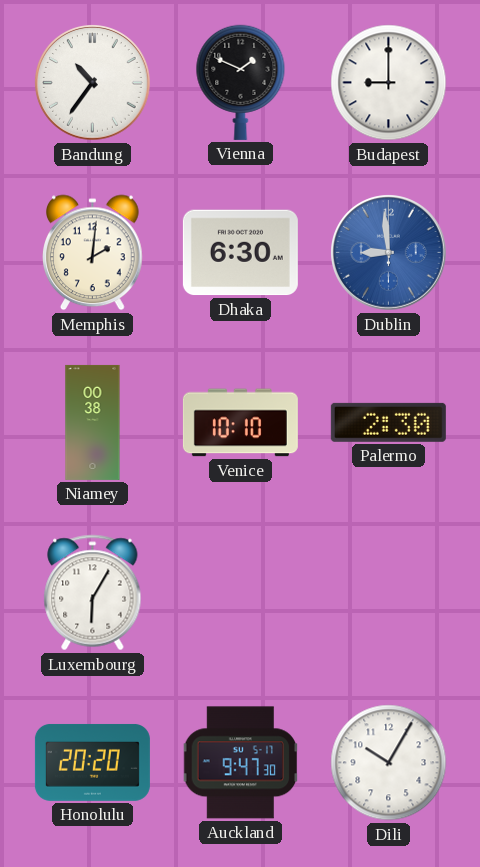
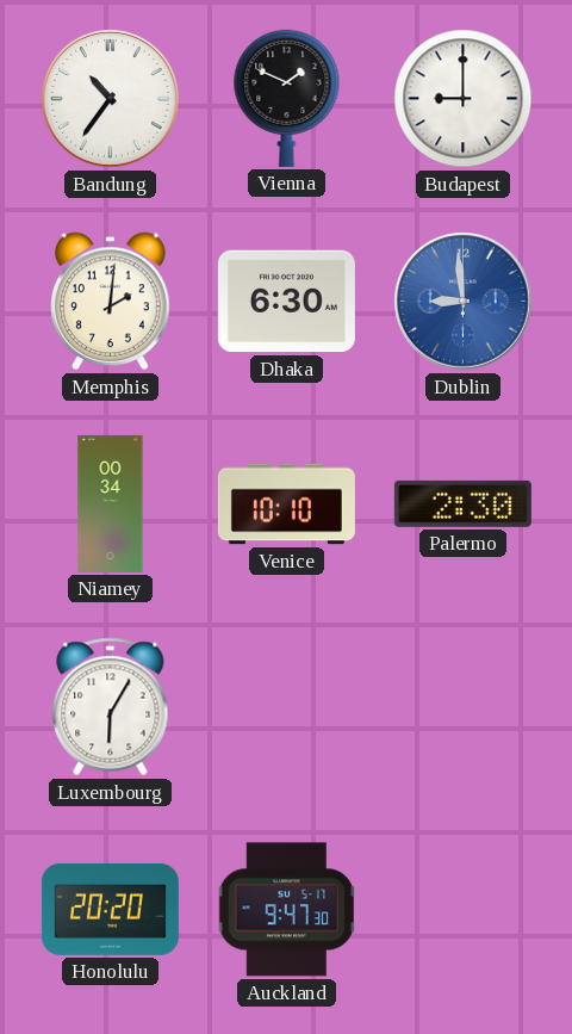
Niamey: 00:38 -> 00:34
Dili: 10:05 -> none
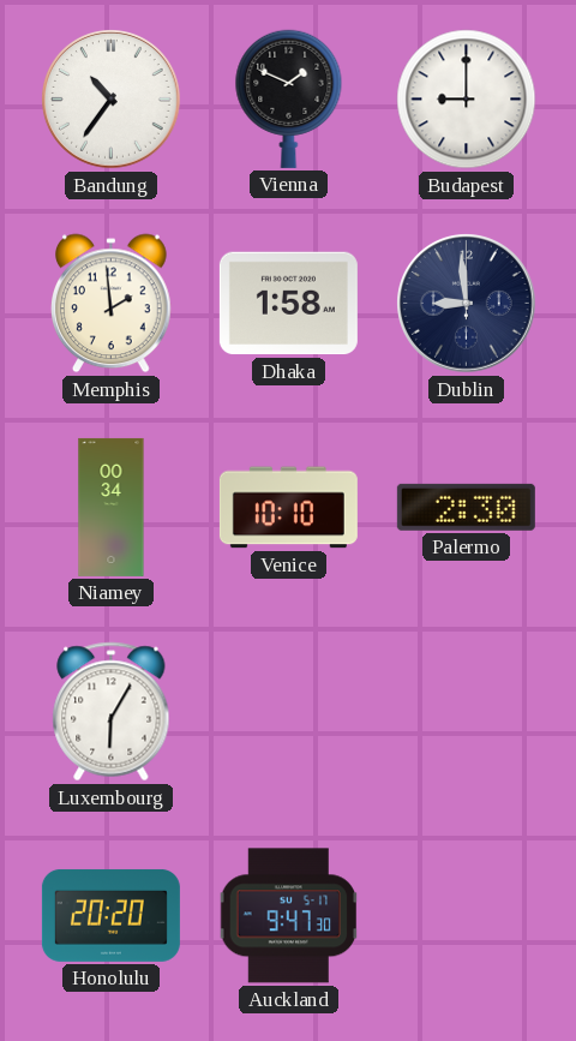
Memphis: 2:01 -> 1:59
Dhaka: 6:30 -> 1:58
Dublin dial: blue -> navy
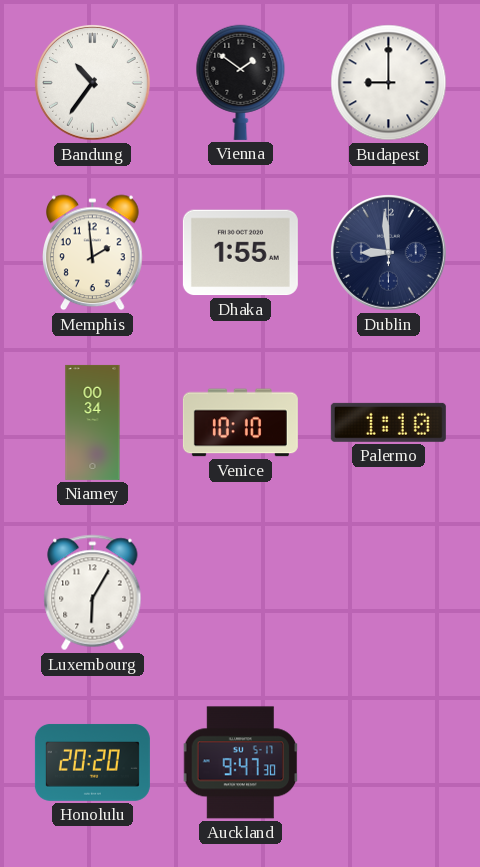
Vienna: 1:49 -> 1:51
Dhaka: 1:58 -> 1:55
Palermo: 2:30 -> 1:10
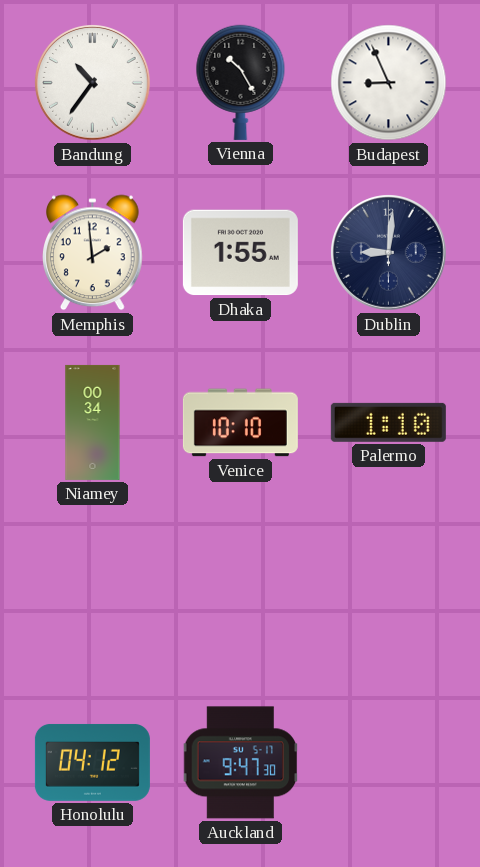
Vienna: 1:51 -> 10:25
Budapest: 9:00 -> 8:56
Dublin: 8:59 -> 9:01
Luxembourg: 6:05 -> none
Honolulu: 20:20 -> 04:12
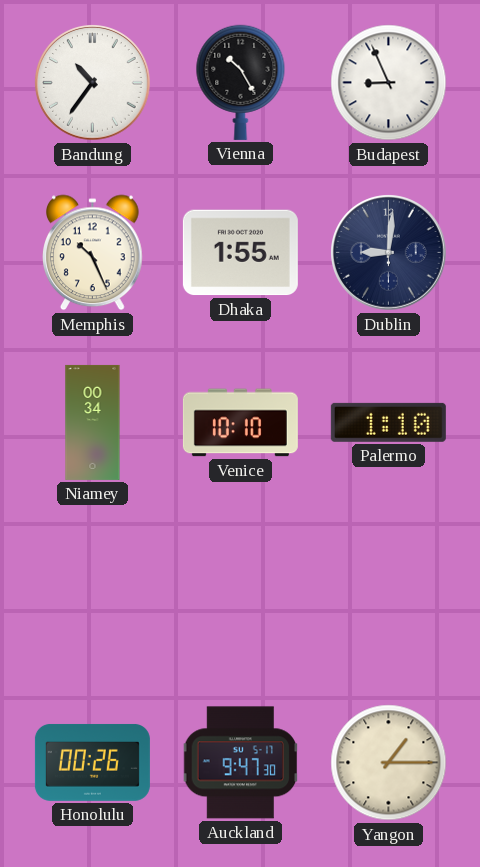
Memphis: 1:59 -> 10:26
Honolulu: 04:12 -> 00:26
Yangon: none -> 1:15
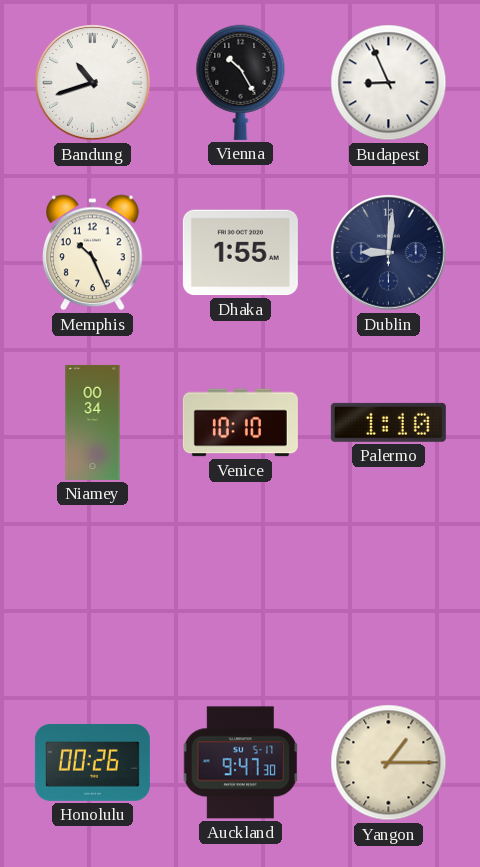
Bandung: 10:36 -> 10:42
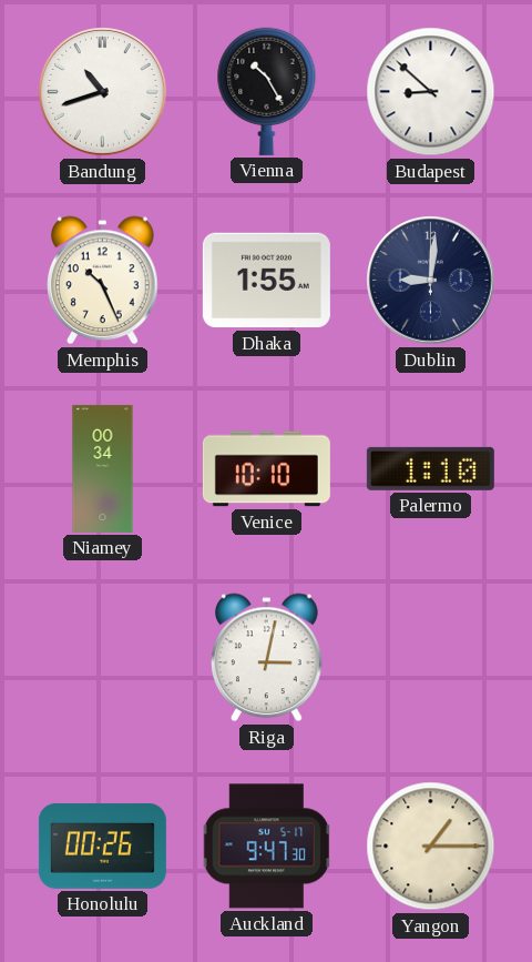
Budapest: 8:56 -> 8:52
Riga: none -> 3:02
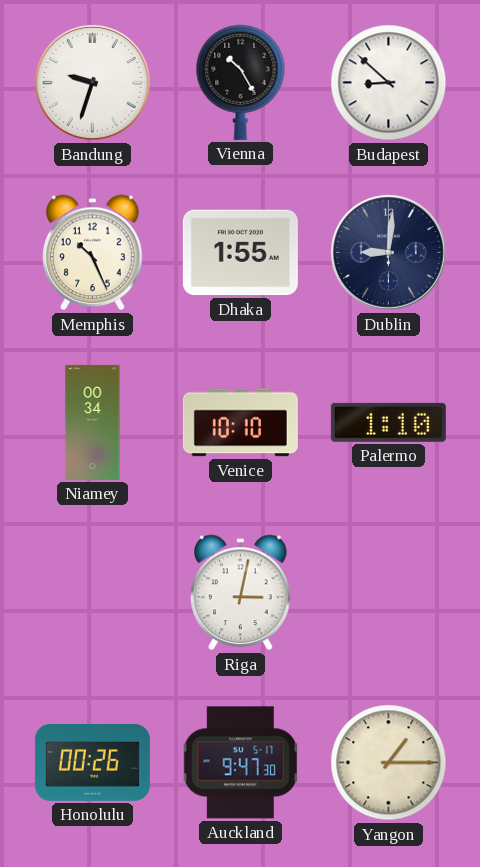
Bandung: 10:42 -> 9:33
